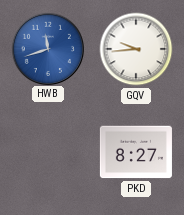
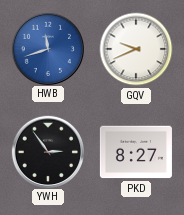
GQV: 9:44 -> 9:41
YWH: none -> 2:54
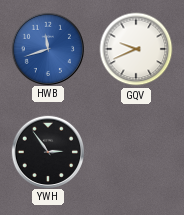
PKD: 8:27 -> none
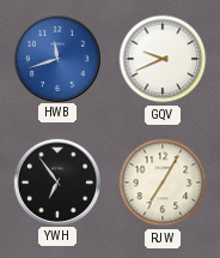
YWH: 2:54 -> 6:54
RJW: none -> 7:05
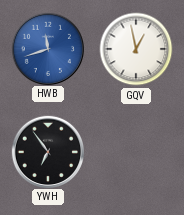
GQV: 9:41 -> 12:58
RJW: 7:05 -> none
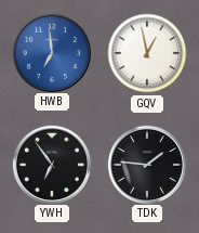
HWB: 11:42 -> 6:59
TDK: none -> 1:46
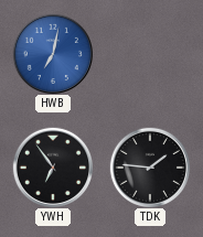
HWB: 6:59 -> 7:02
GQV: 12:58 -> none
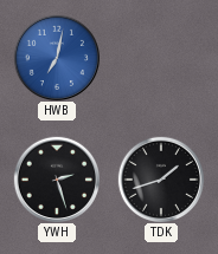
YWH: 6:54 -> 2:27
TDK: 1:46 -> 1:42
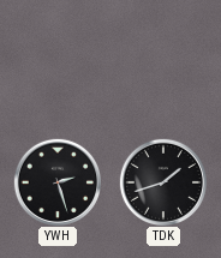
HWB: 7:02 -> none
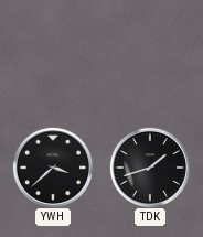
YWH: 2:27 -> 3:38
